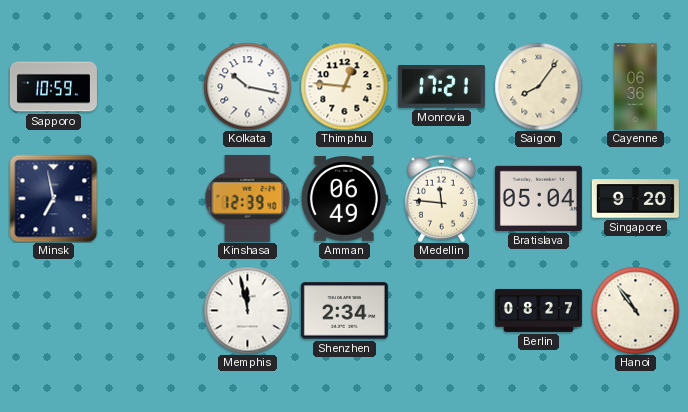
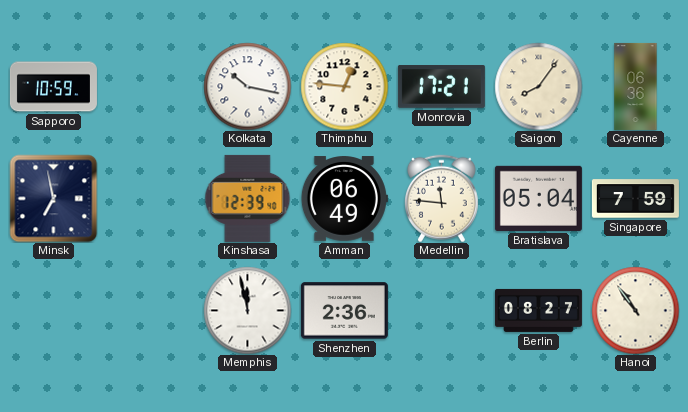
Singapore: 9:20 -> 7:59
Shenzhen: 2:34 -> 2:36
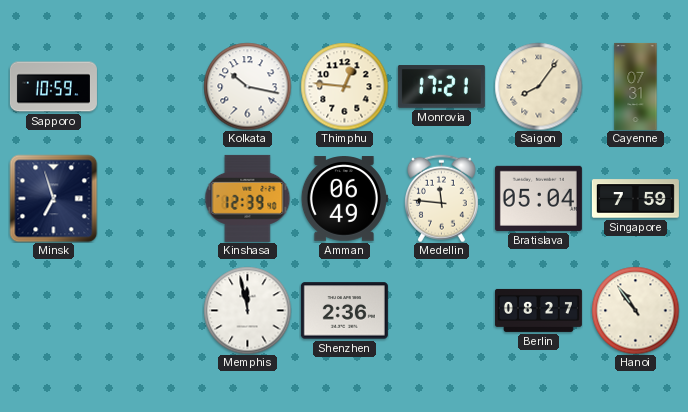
Cayenne: 06:36 -> 07:31
Minsk: 6:58 -> 6:57
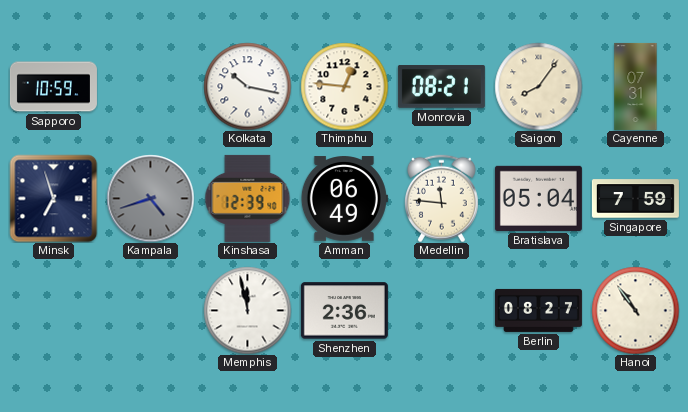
Monrovia: 17:21 -> 08:21
Kampala: none -> 4:42
